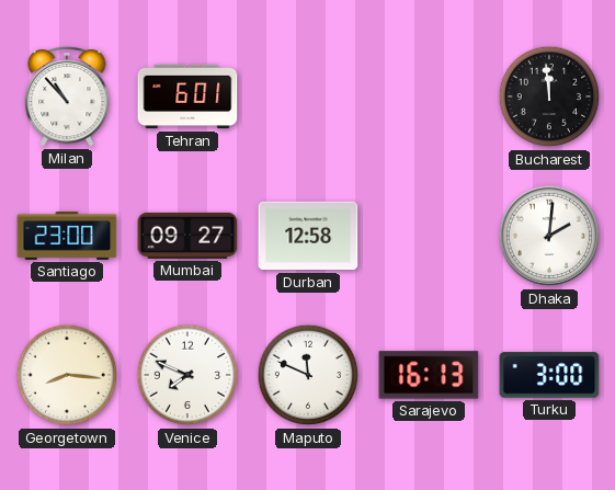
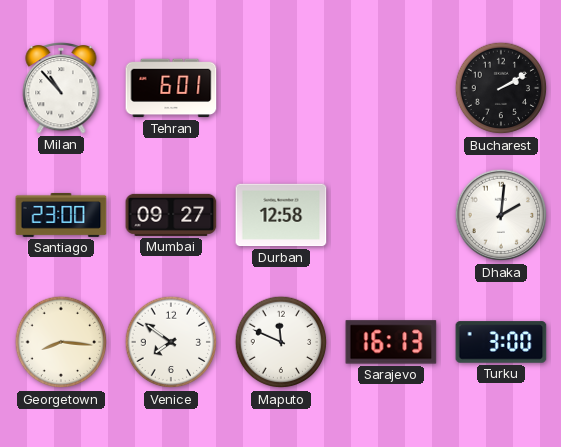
Bucharest: 11:59 -> 2:10
Venice: 7:49 -> 7:51
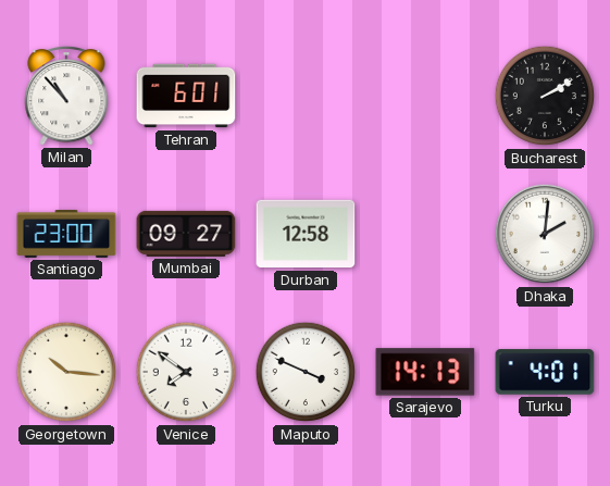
Georgetown: 8:16 -> 10:16
Maputo: 11:49 -> 3:49
Sarajevo: 16:13 -> 14:13
Turku: 3:00 -> 4:01
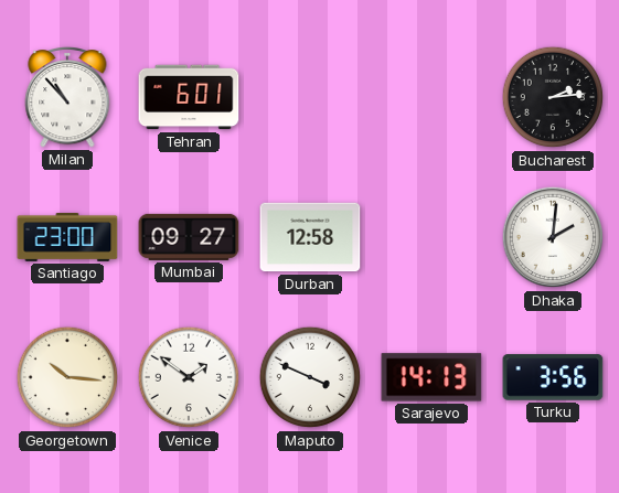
Bucharest: 2:10 -> 2:14
Venice: 7:51 -> 1:51
Turku: 4:01 -> 3:56
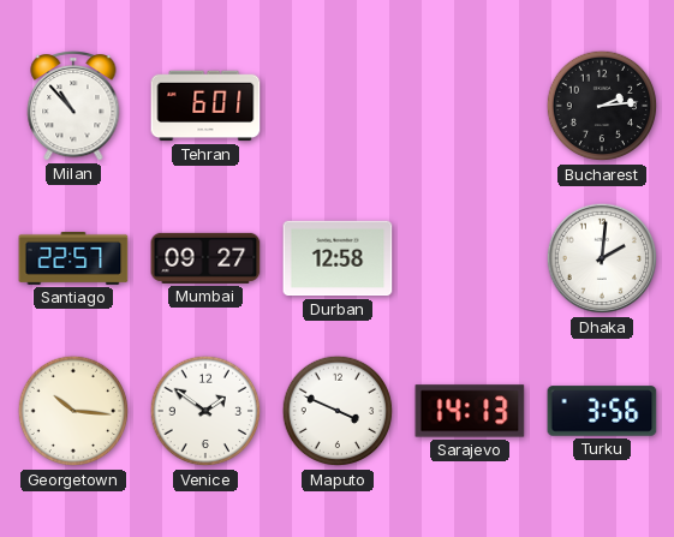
Santiago: 23:00 -> 22:57
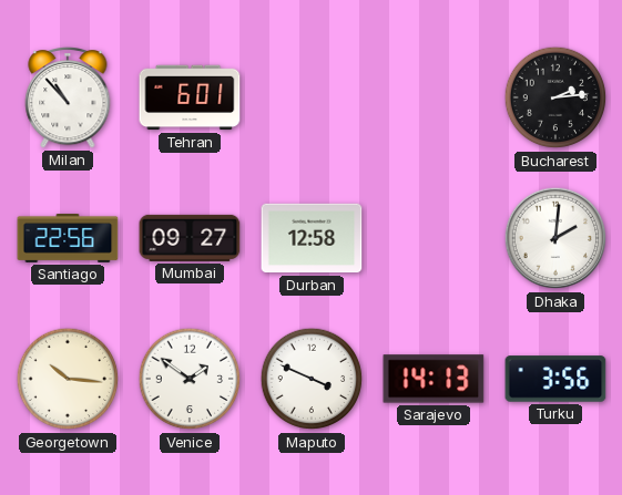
Santiago: 22:57 -> 22:56
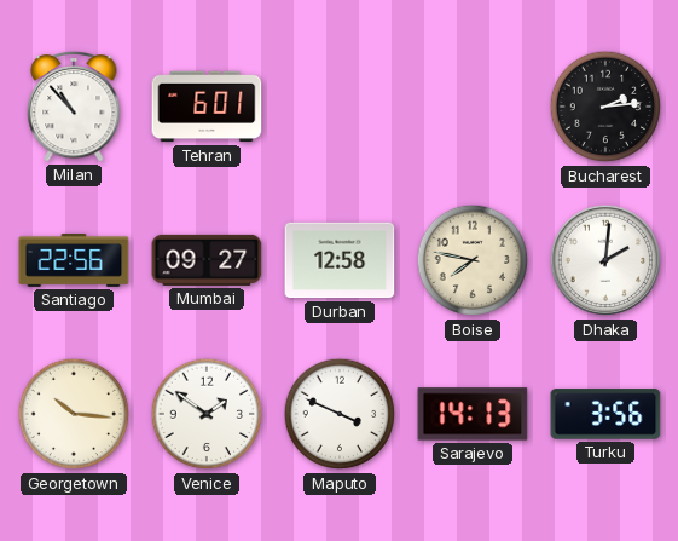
Boise: none -> 7:47
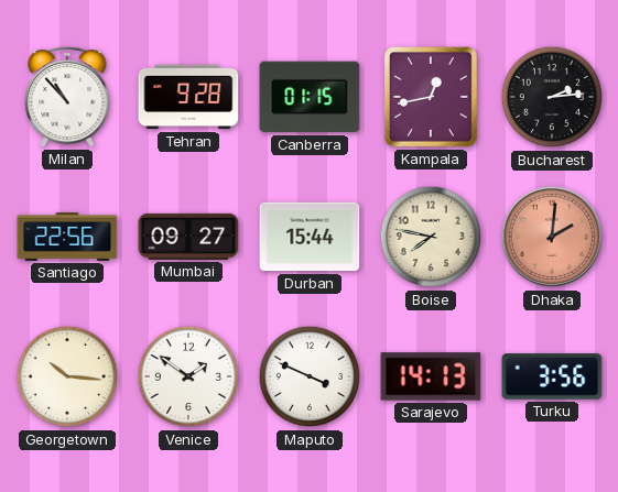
Tehran: 6:01 -> 9:28
Canberra: none -> 01:15
Kampala: none -> 12:43
Durban: 12:58 -> 15:44
Dhaka dial: white -> salmon
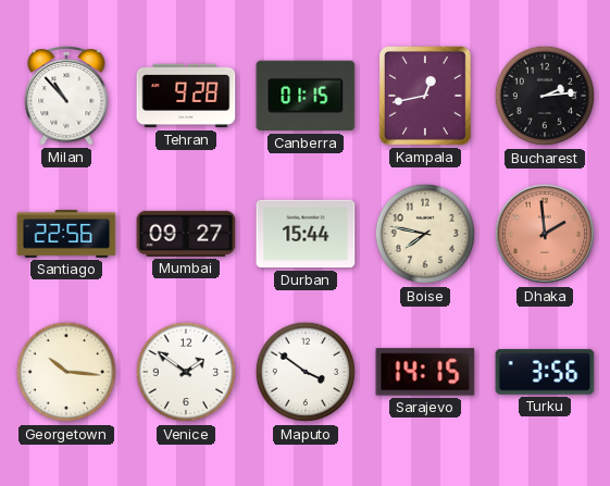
Dhaka: 2:01 -> 1:59
Maputo: 3:49 -> 3:51
Sarajevo: 14:13 -> 14:15
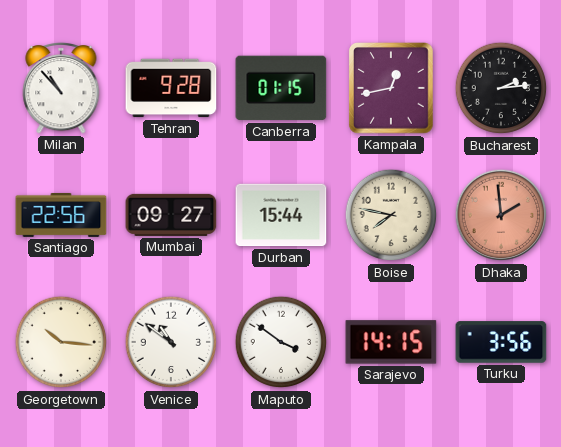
Venice: 1:51 -> 10:51
